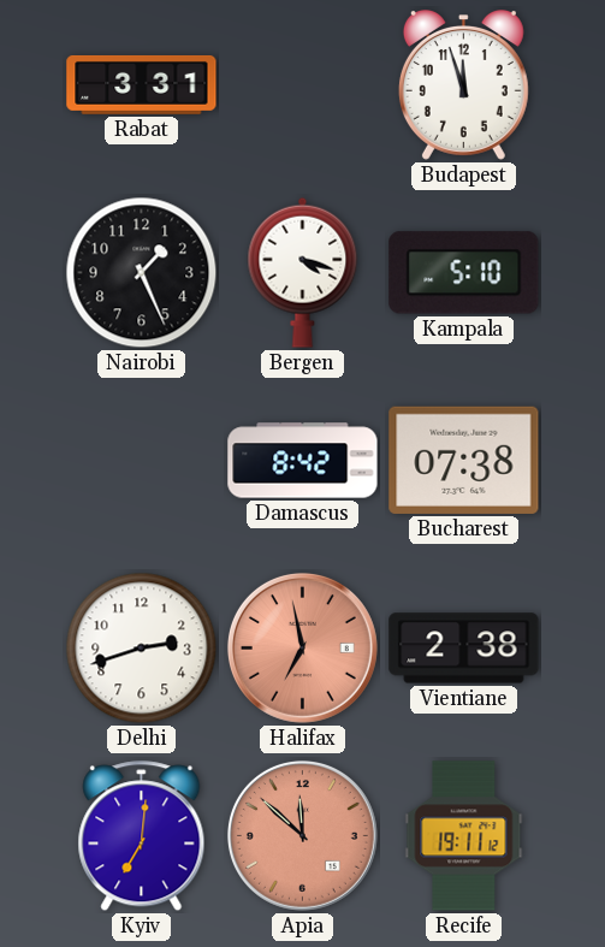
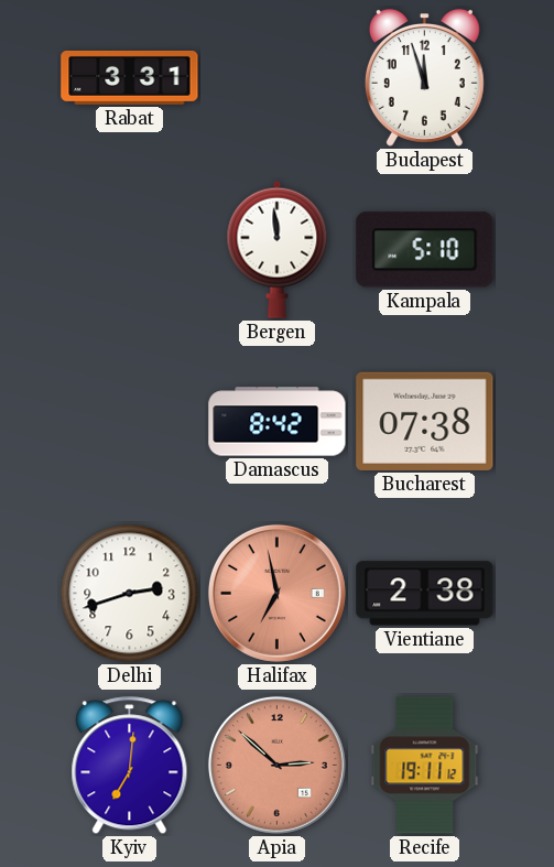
Nairobi: 1:26 -> none
Bergen: 4:18 -> 11:59
Apia: 11:52 -> 2:52
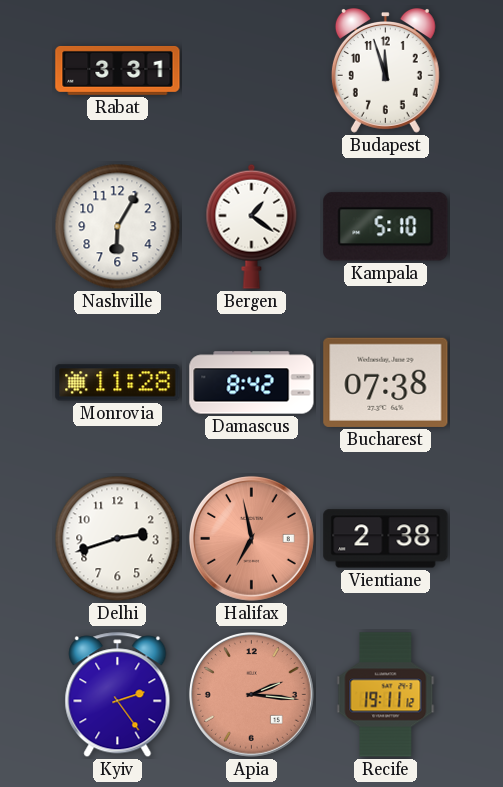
Nashville: none -> 6:05
Bergen: 11:59 -> 1:21
Monrovia: none -> 11:28
Kyiv: 7:01 -> 2:24
Apia: 2:52 -> 2:16
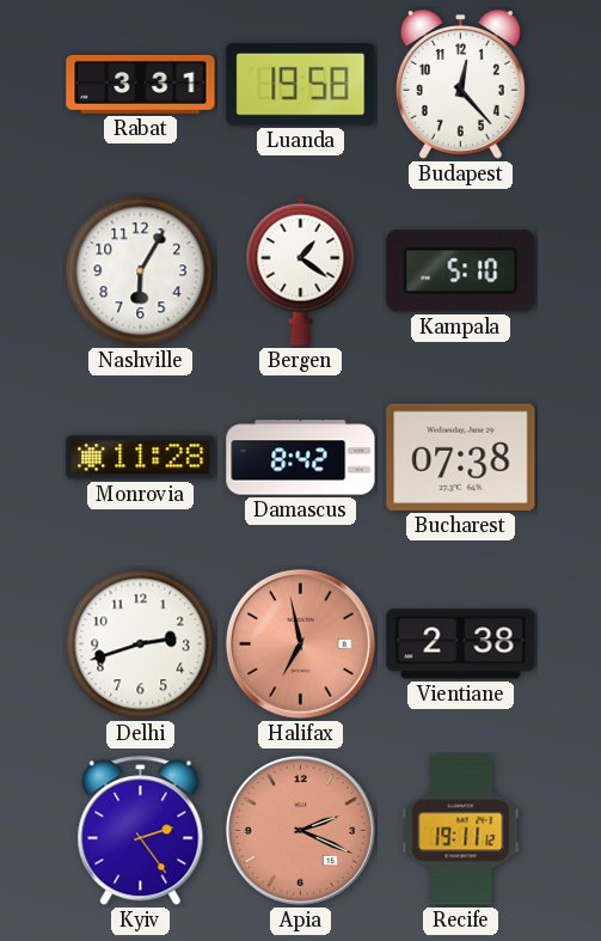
Luanda: none -> 19:58
Budapest: 11:57 -> 12:23
Apia: 2:16 -> 2:19
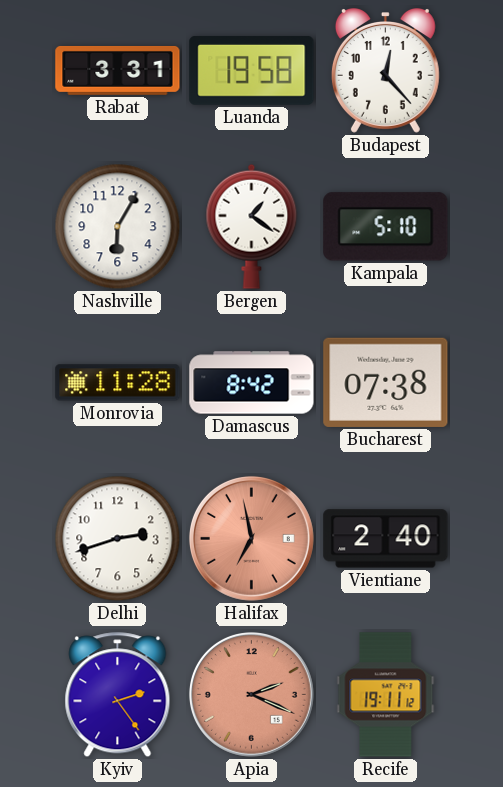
Vientiane: 2:38 -> 2:40
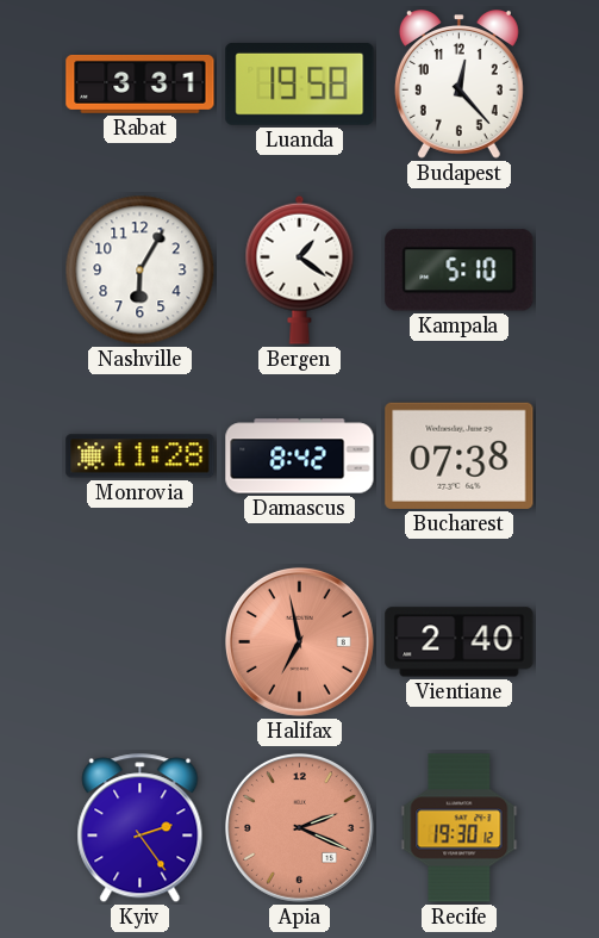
Delhi: 2:42 -> none
Recife: 19:11 -> 19:30
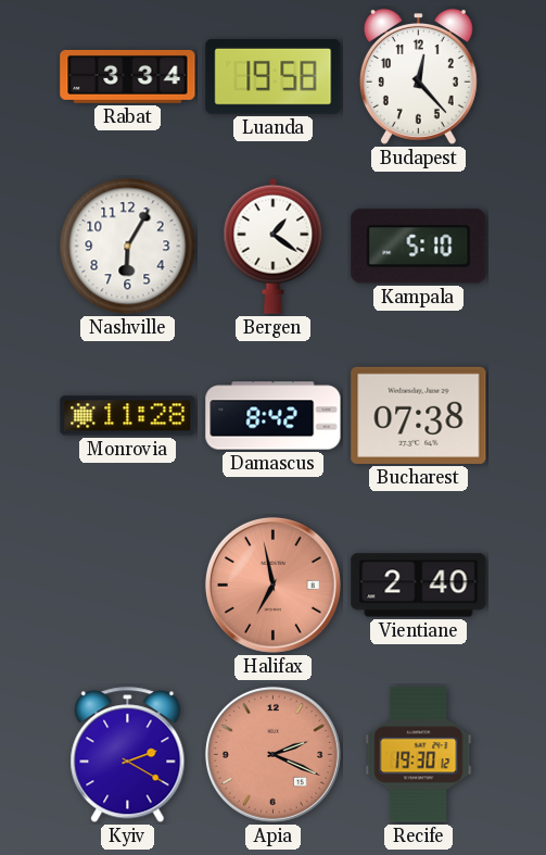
Rabat: 3:31 -> 3:34
Kyiv: 2:24 -> 2:20
